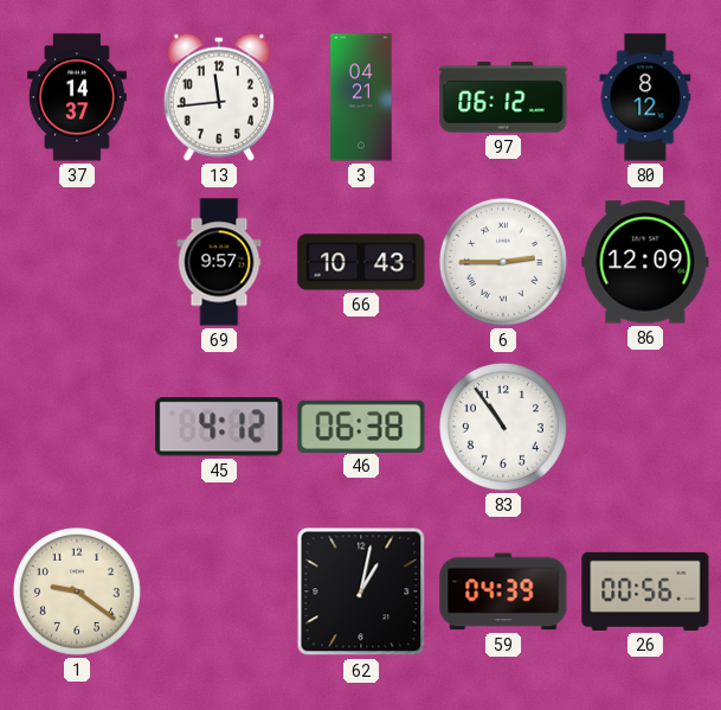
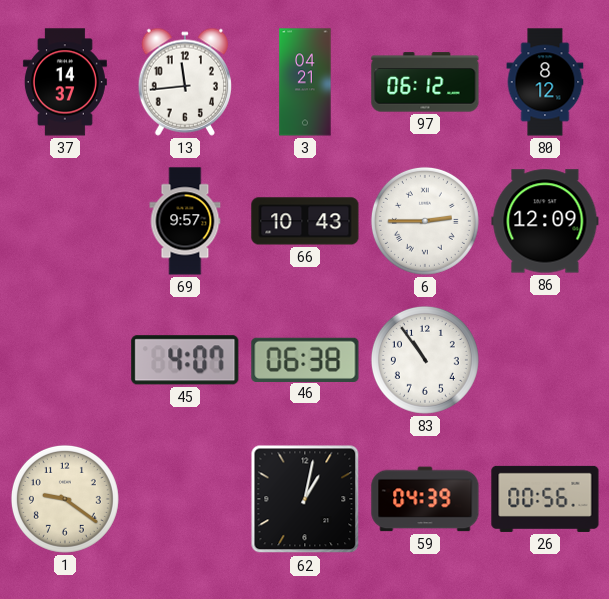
45: 4:12 -> 4:07
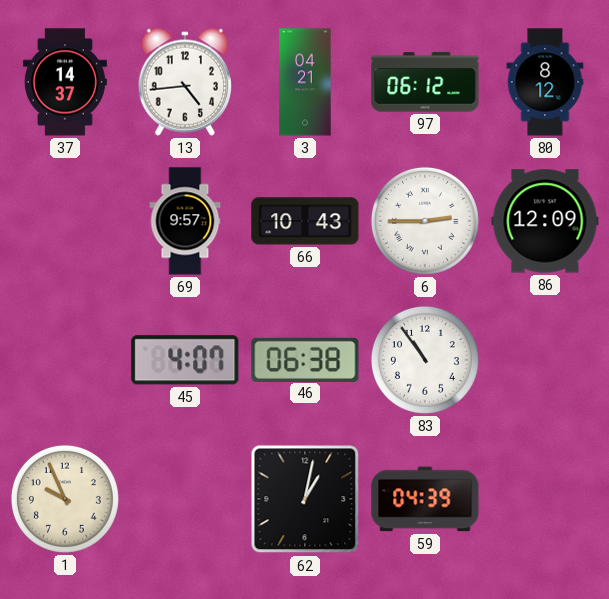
13: 11:44 -> 4:44
1: 9:21 -> 9:56
26: 00:56 -> none
